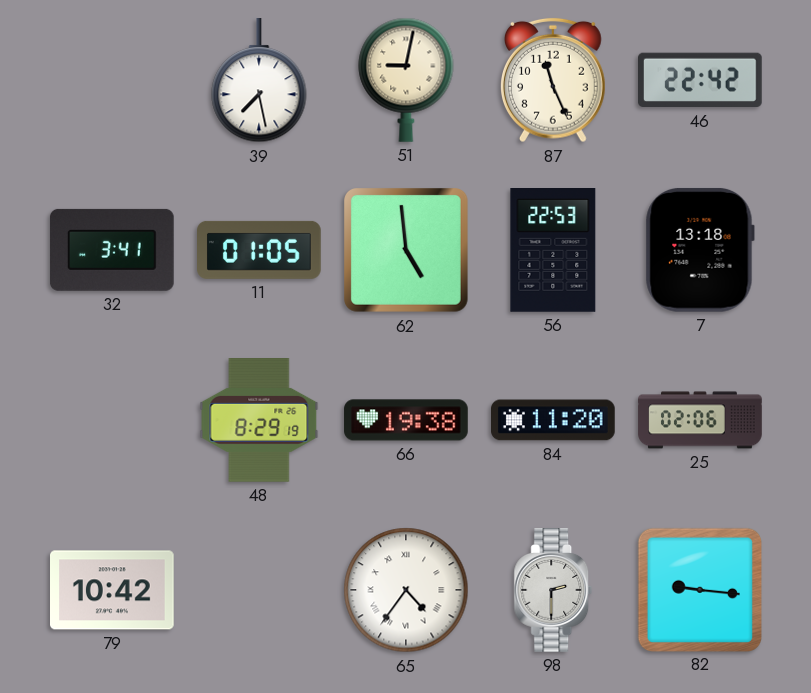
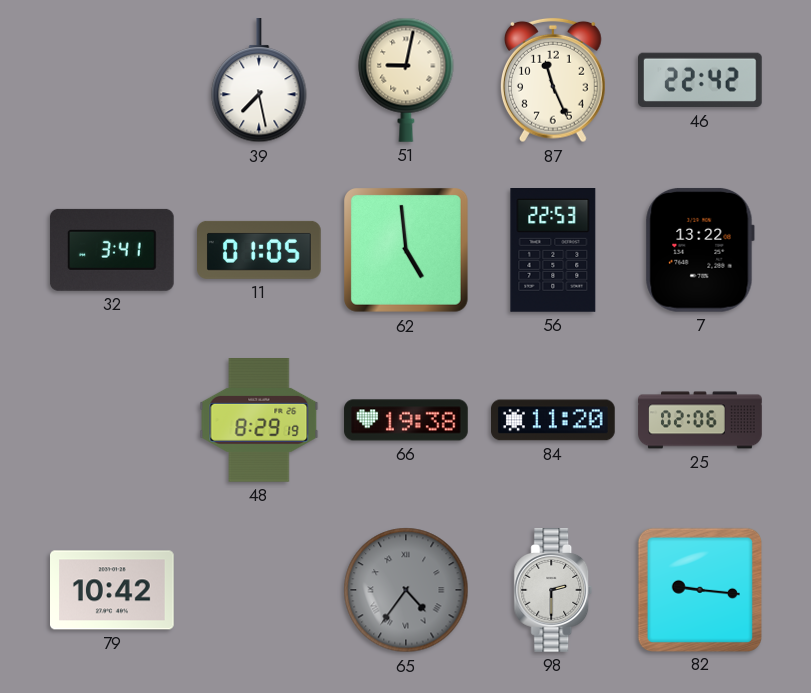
7: 13:18 -> 13:22
65 dial: white -> grey
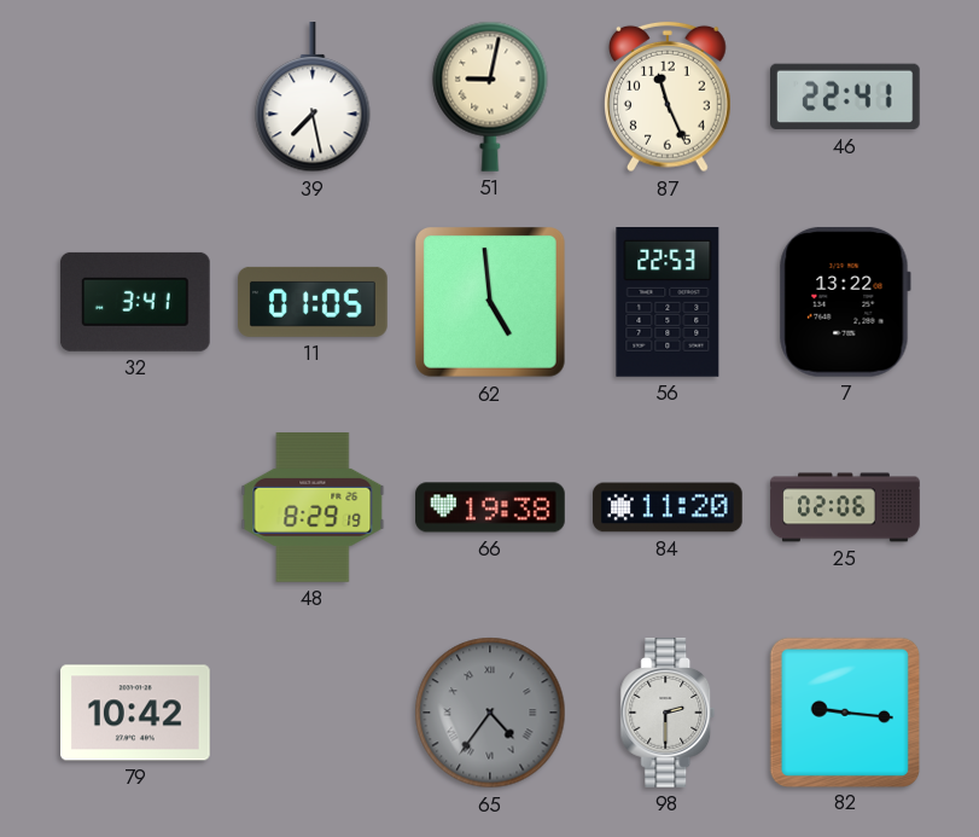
46: 22:42 -> 22:41
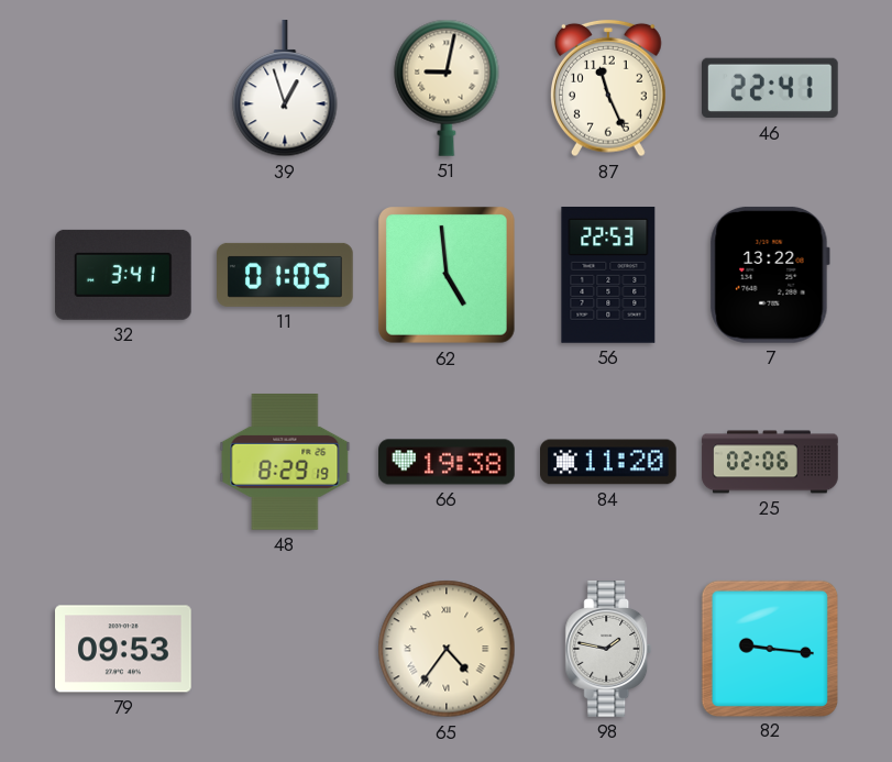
39: 7:28 -> 12:57
79: 10:42 -> 09:53
65 dial: grey -> cream
98: 2:30 -> 1:47
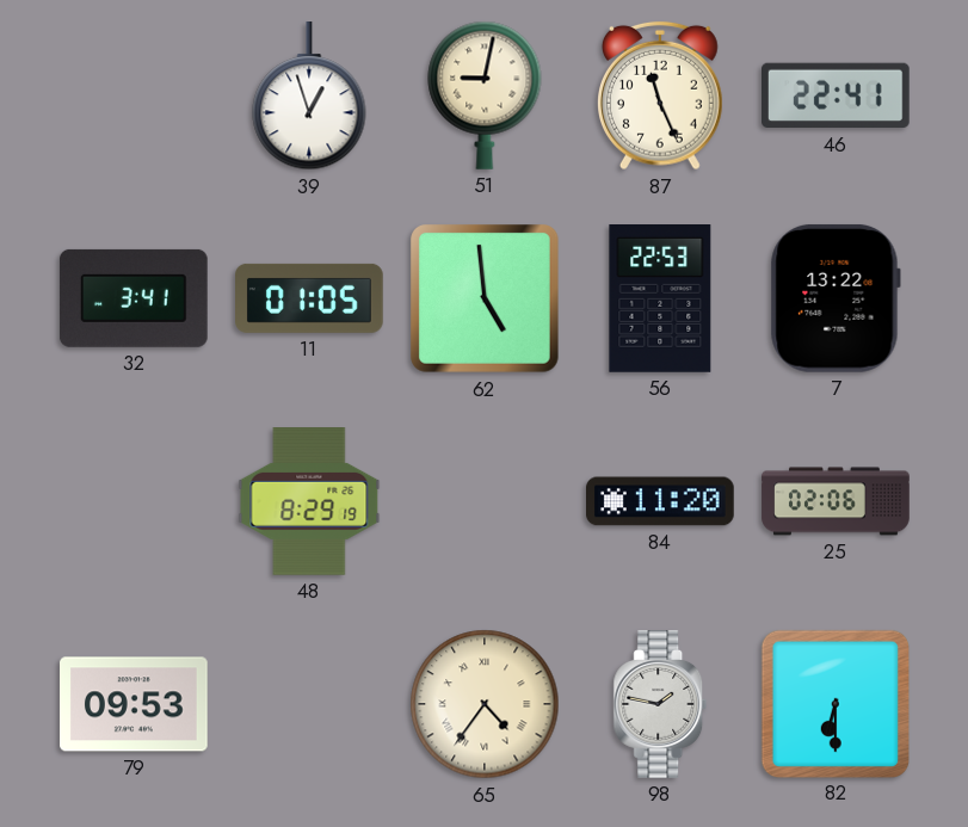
66: 19:38 -> none
82: 9:16 -> 6:30
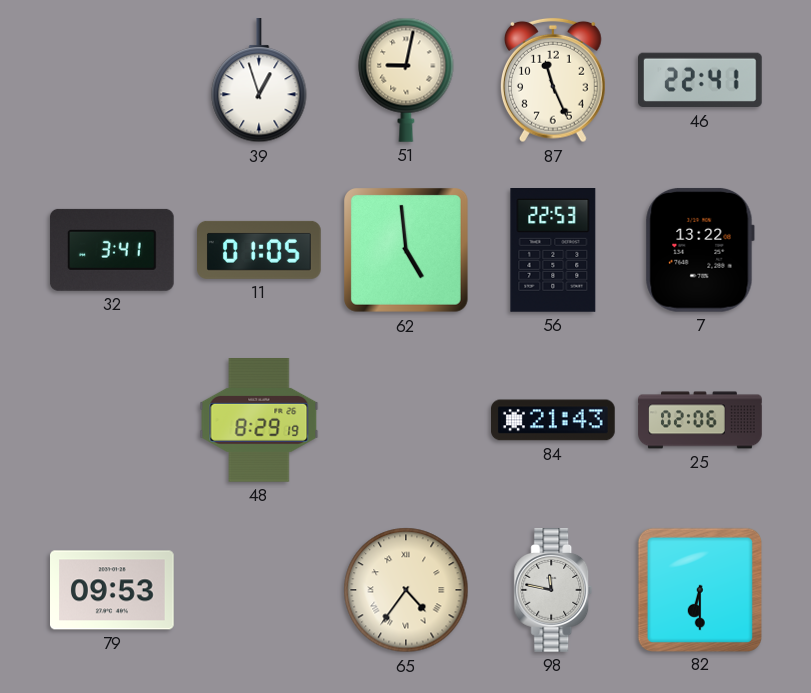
84: 11:20 -> 21:43
98: 1:47 -> 11:47
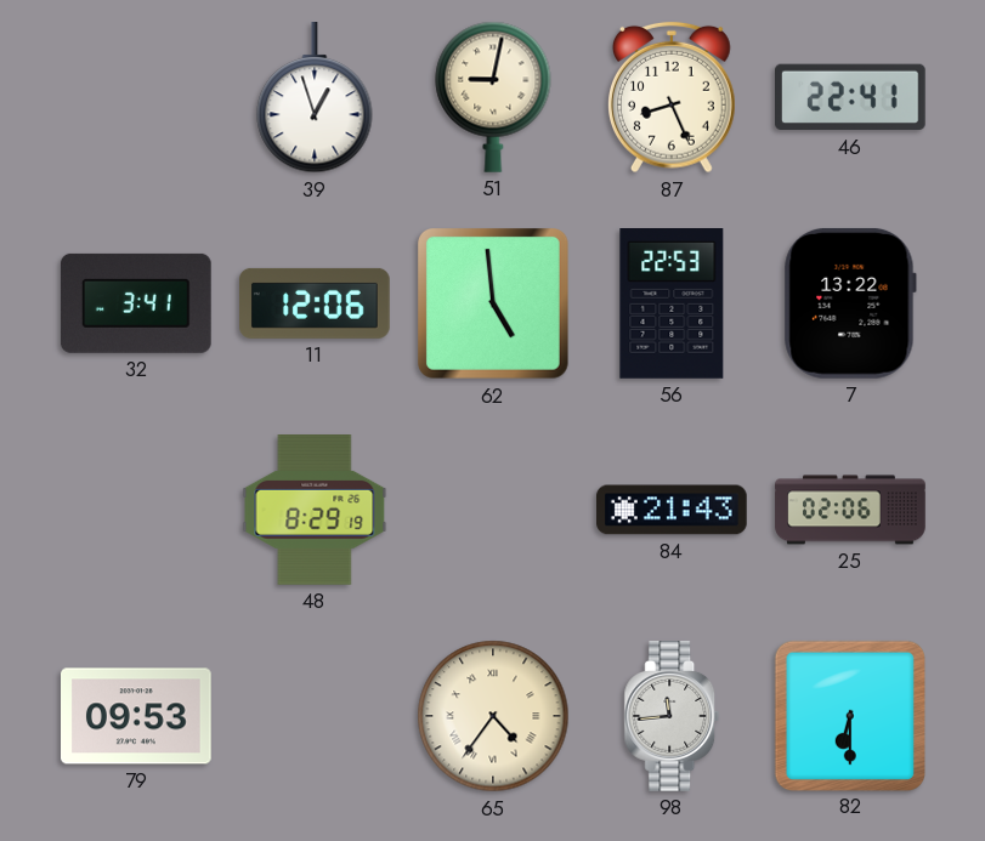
87: 11:26 -> 8:26
11: 01:05 -> 12:06
98: 11:47 -> 11:44
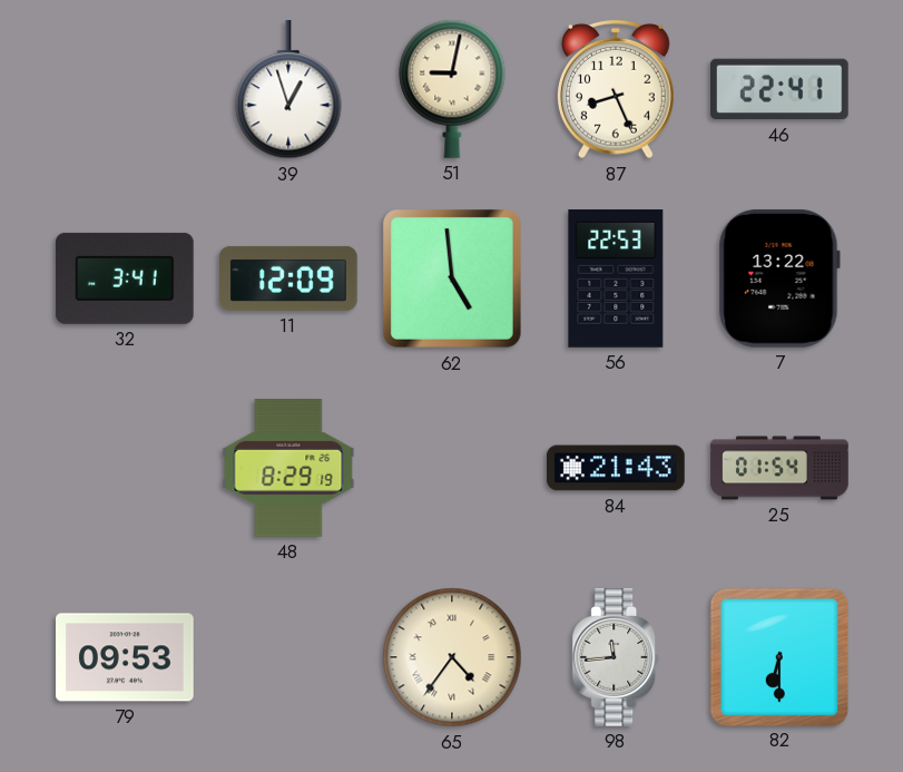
11: 12:06 -> 12:09
25: 02:06 -> 01:54
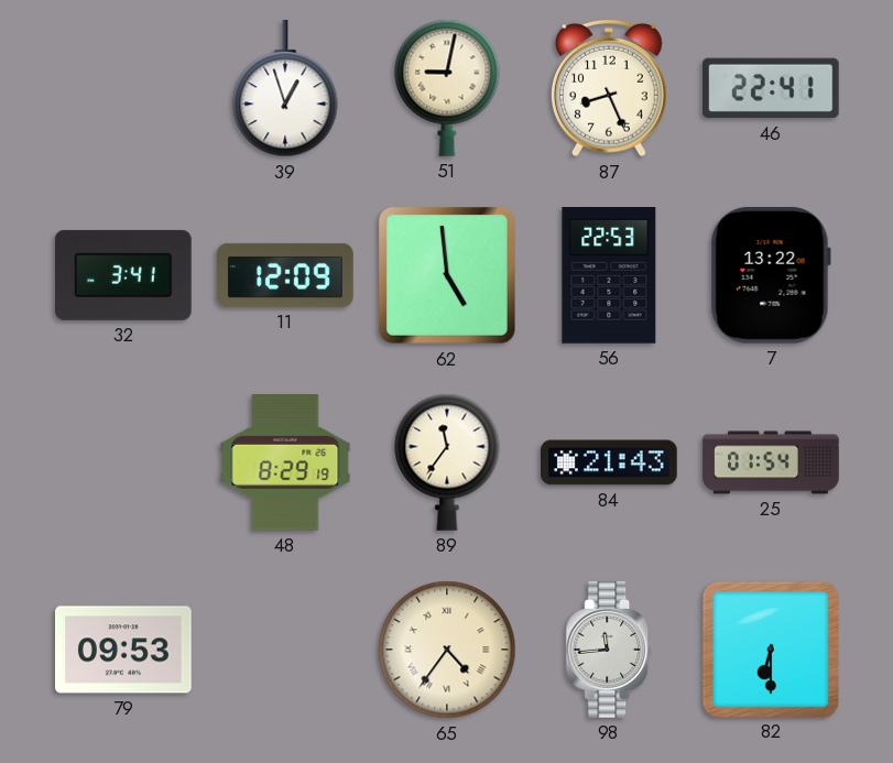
89: none -> 11:36
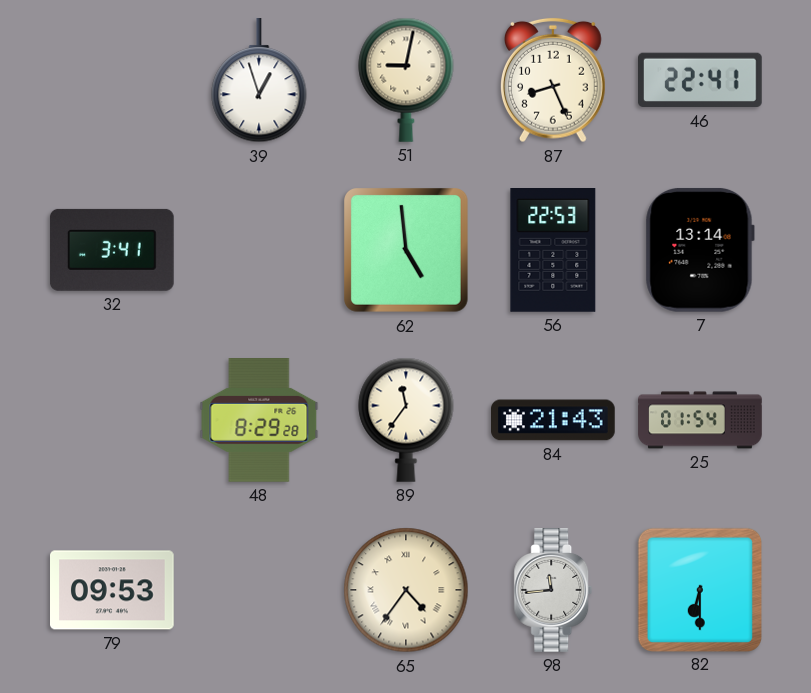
11: 12:09 -> none
7: 13:22 -> 13:14
48: 8:29:19 -> 8:29:28
